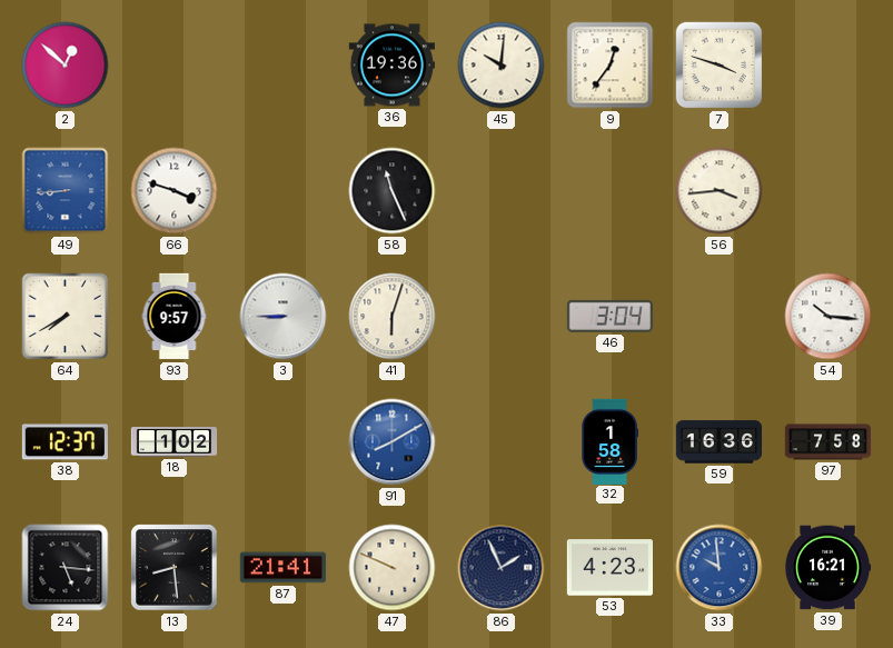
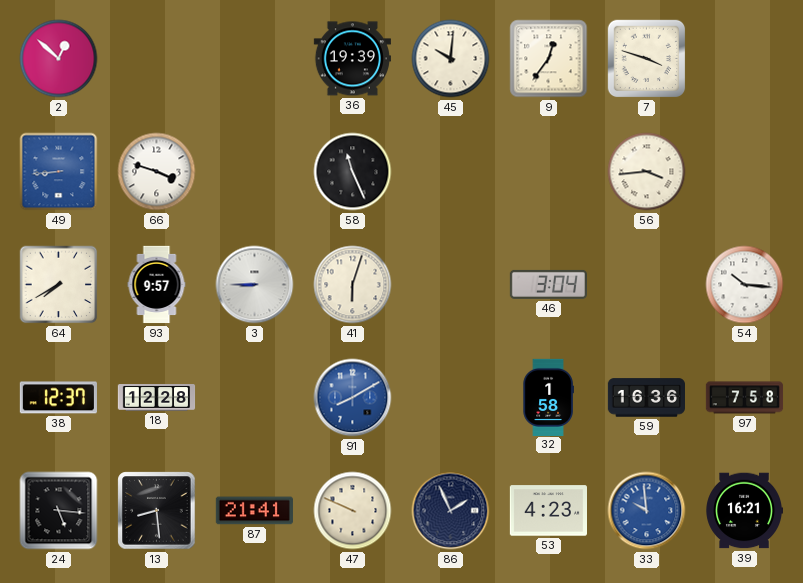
36: 19:36 -> 19:39
18: 1:02 -> 12:28
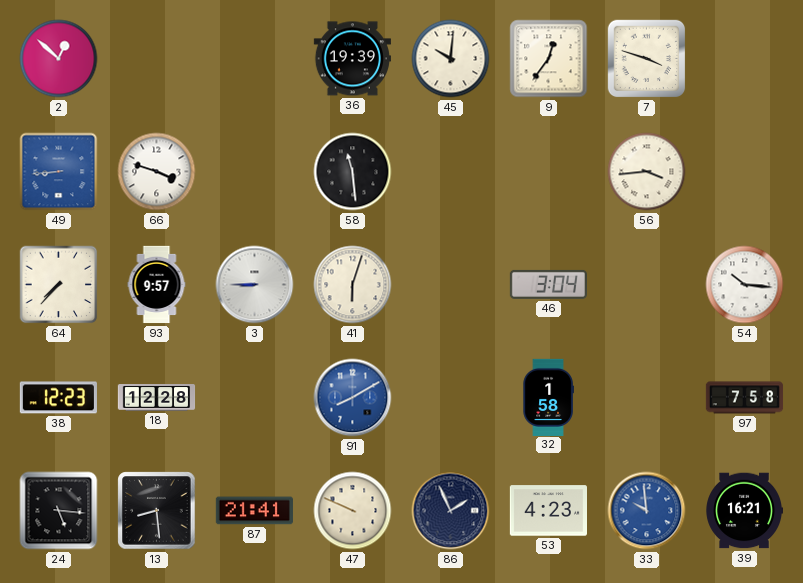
58: 11:26 -> 11:29
64: 7:40 -> 7:37
38: 12:37 -> 12:23
59: 16:36 -> none
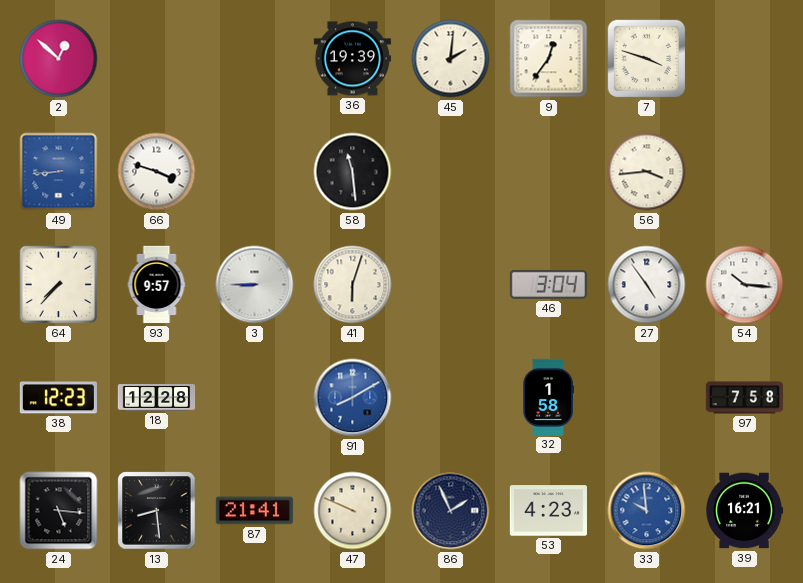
45: 10:01 -> 2:01
27: none -> 4:54
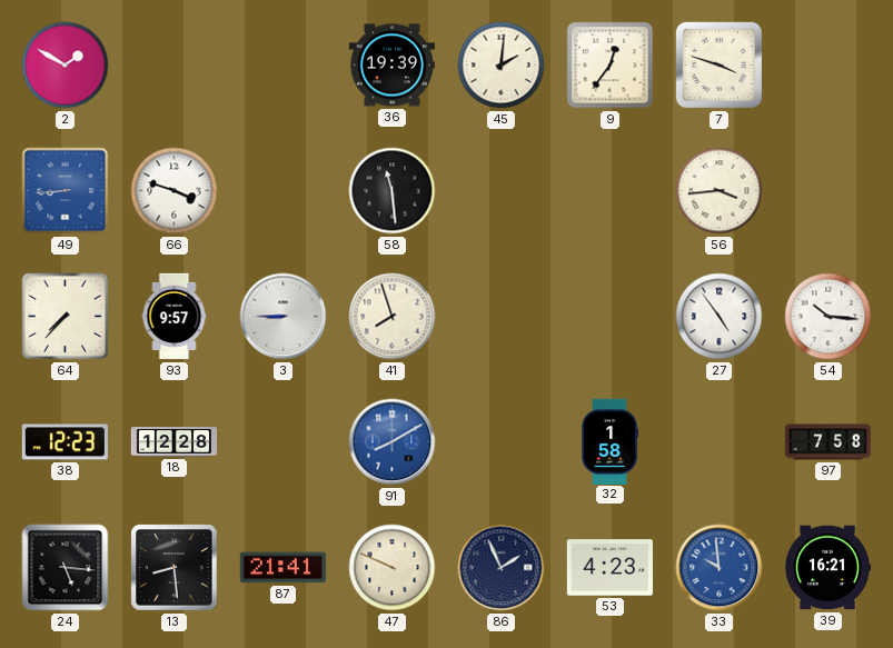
2: 12:52 -> 1:50
41: 6:03 -> 7:57
46: 3:04 -> none
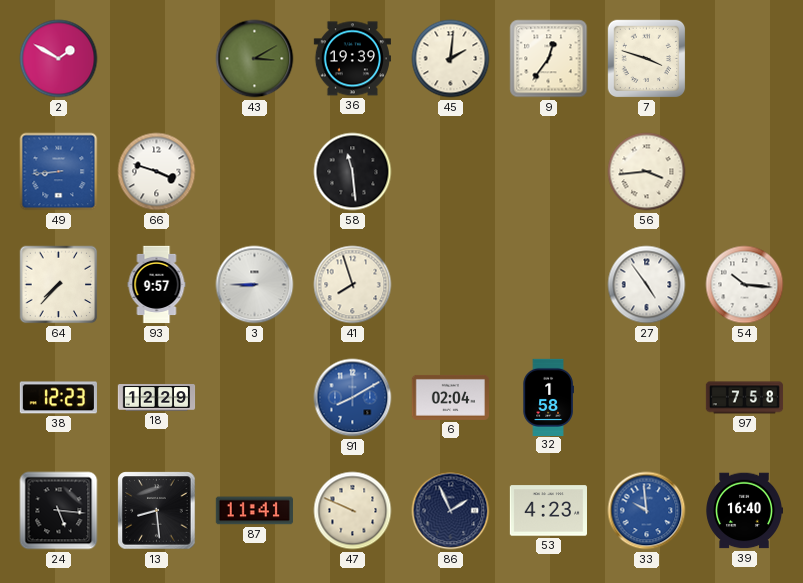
43: none -> 3:10
18: 12:28 -> 12:29
6: none -> 02:04
87: 21:41 -> 11:41
39: 16:21 -> 16:40
